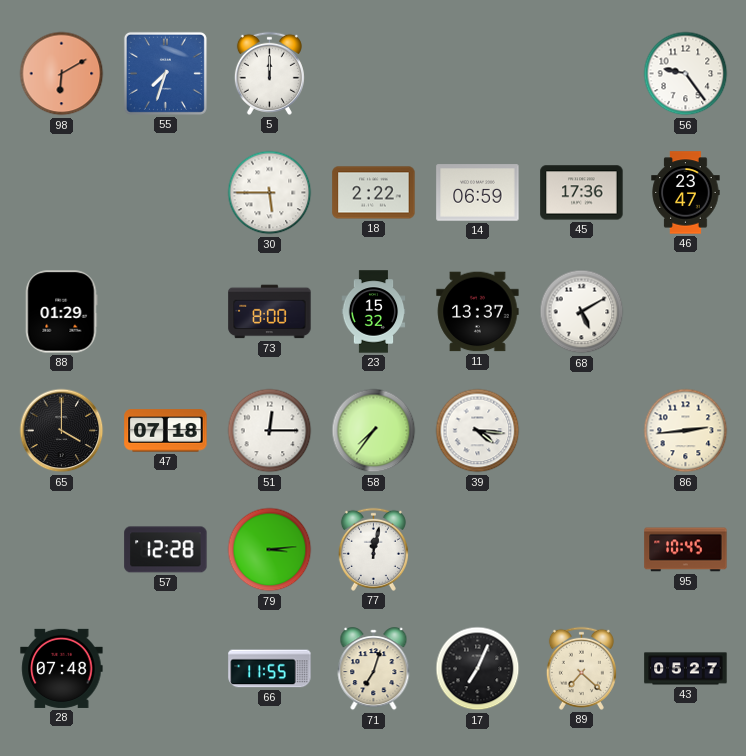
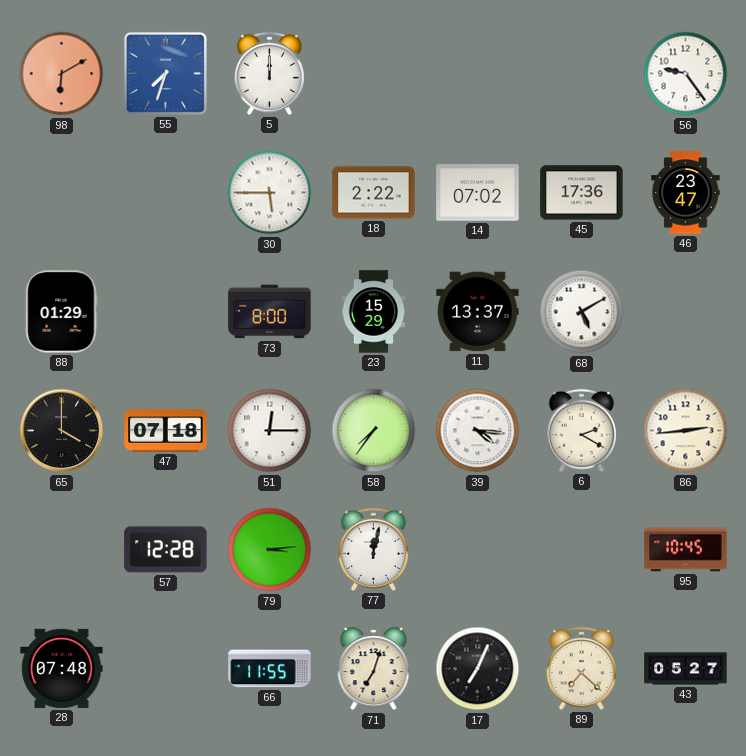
14: 06:59 -> 07:02
23: 15:32 -> 15:29
6: none -> 2:20
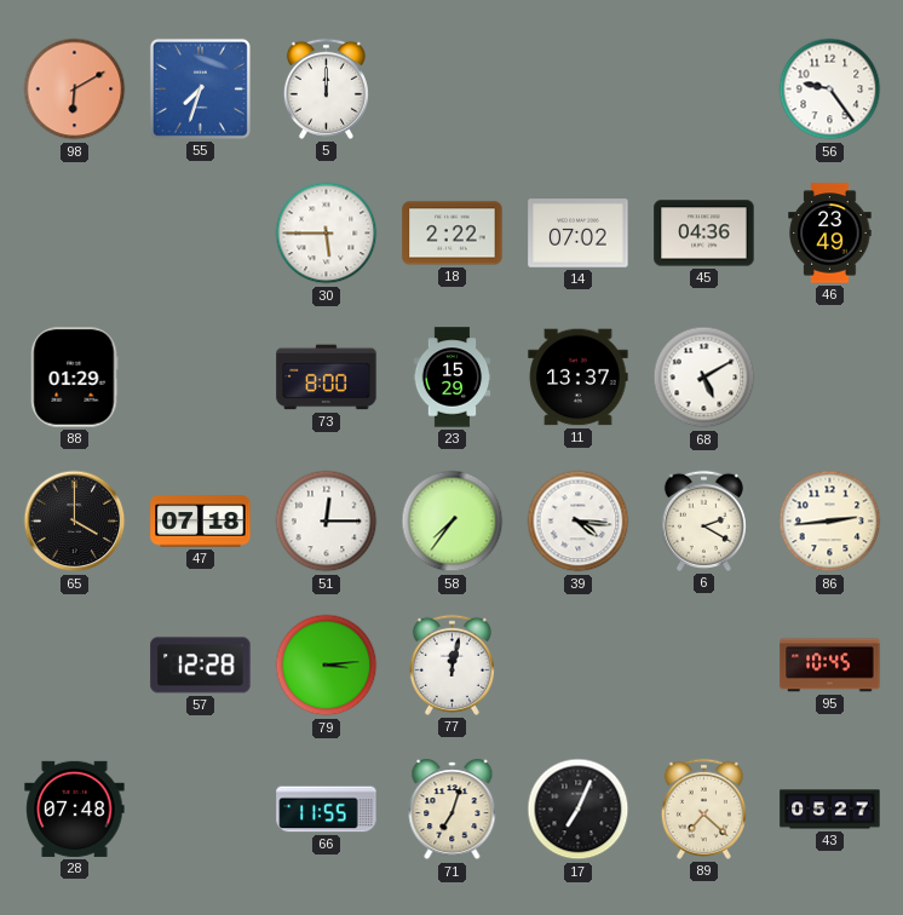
45: 17:36 -> 04:36
46: 23:47 -> 23:49
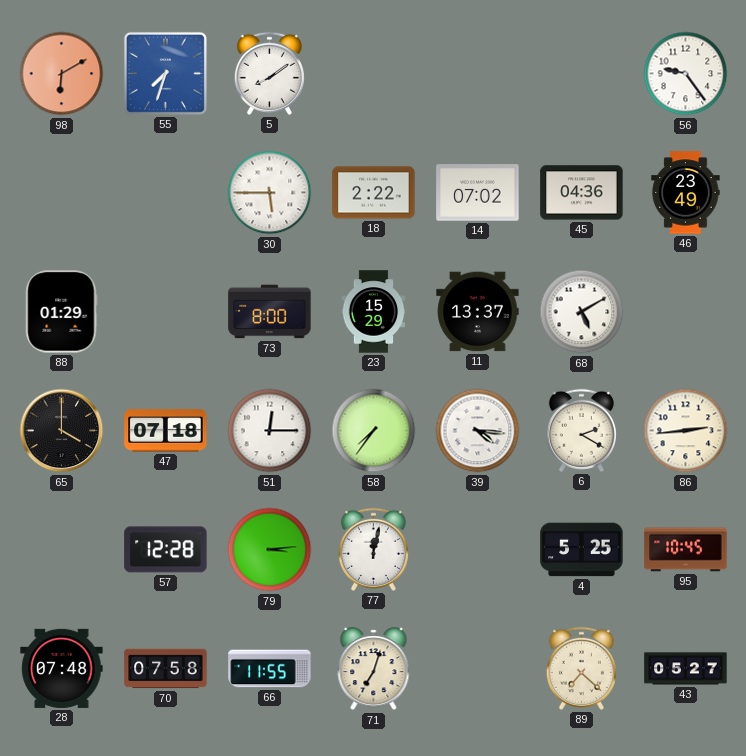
5: 12:00 -> 8:09
4: none -> 5:25
70: none -> 07:58
17: 7:04 -> none
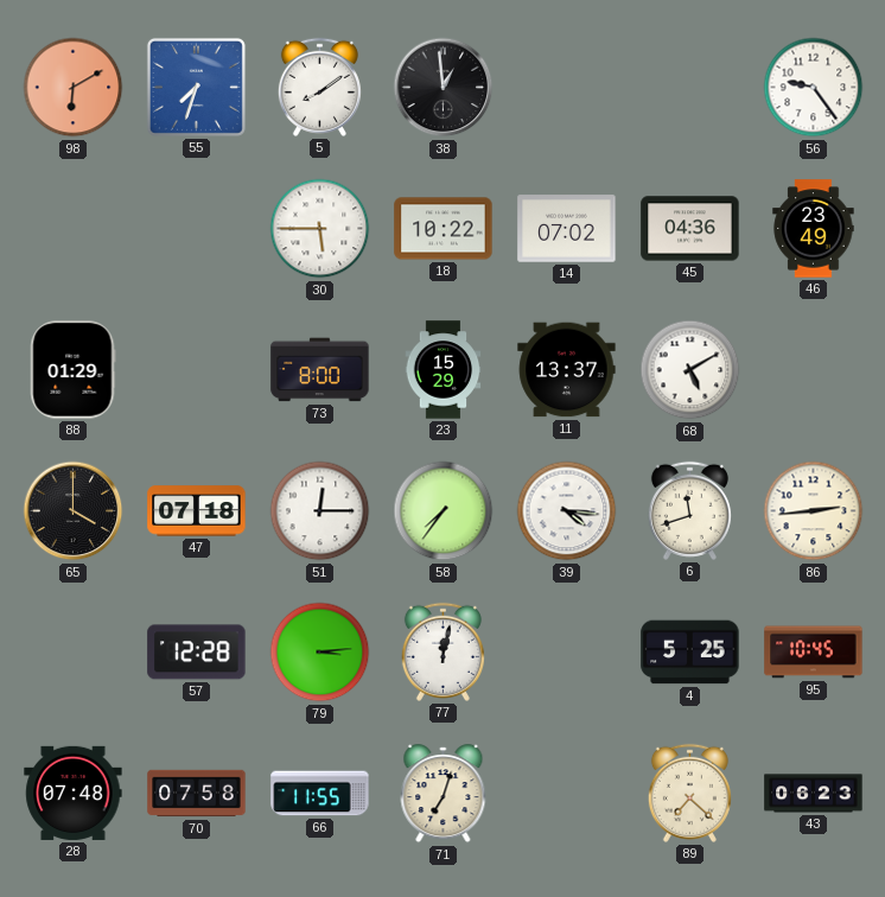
38: none -> 12:59
18: 2:22 -> 10:22
6: 2:20 -> 11:42
43: 05:27 -> 06:23
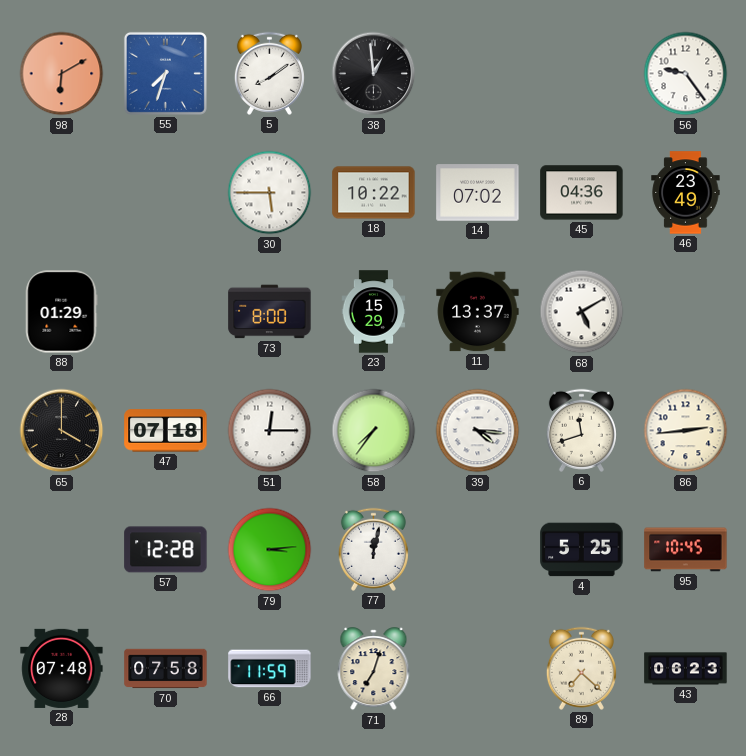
66: 11:55 -> 11:59
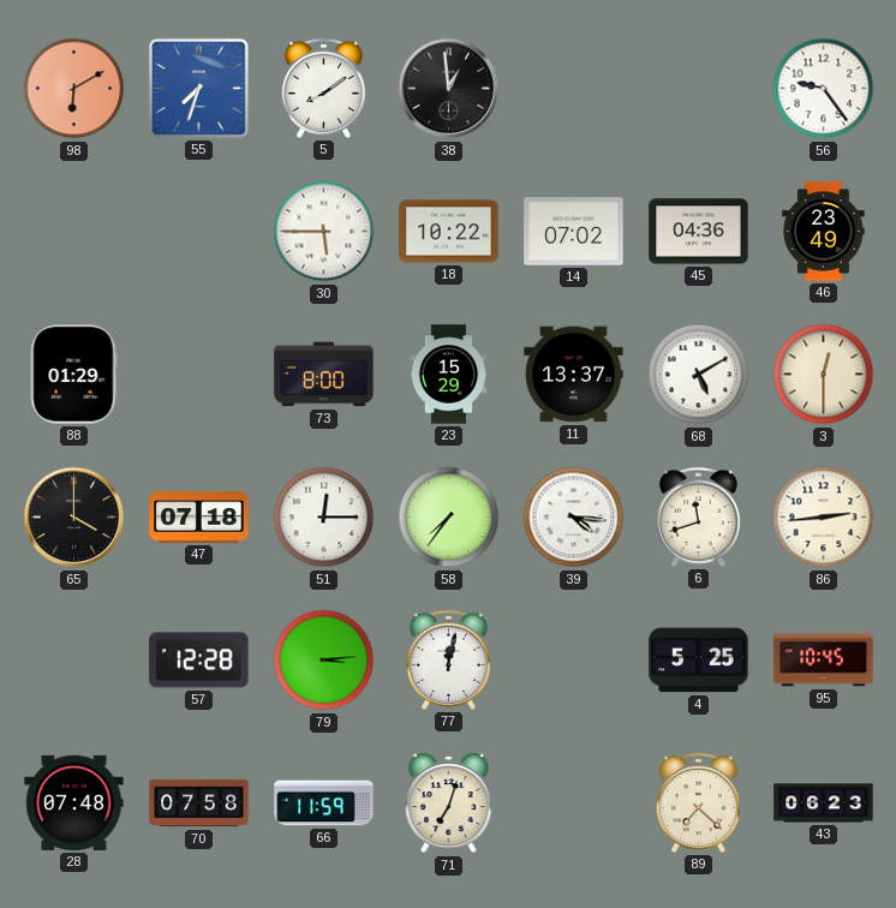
3: none -> 12:30
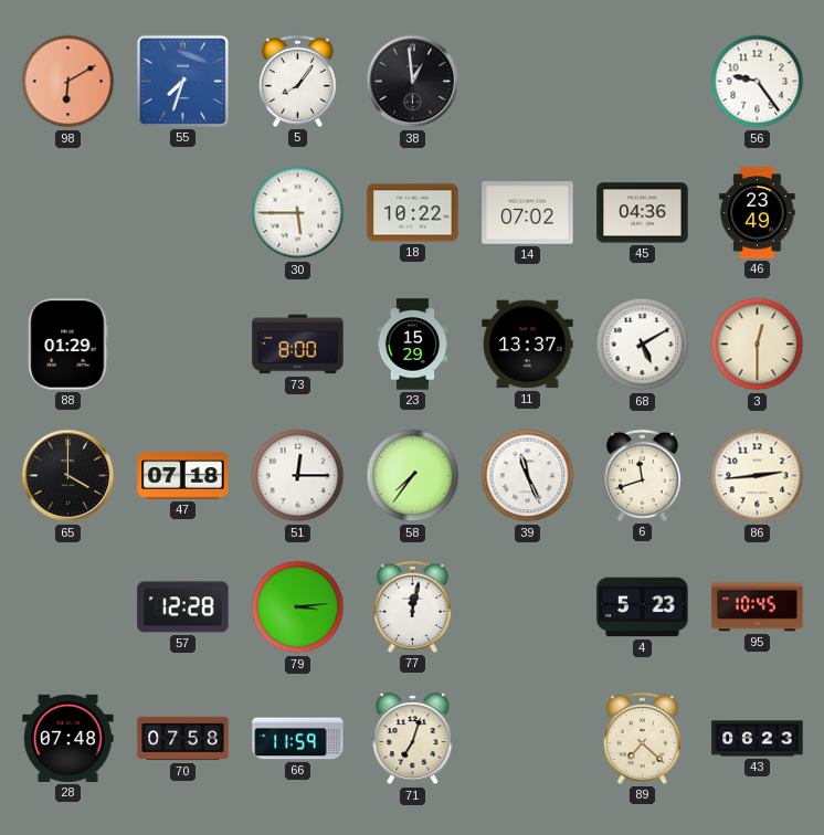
5: 8:09 -> 8:06
39: 4:16 -> 11:26
4: 5:25 -> 5:23
